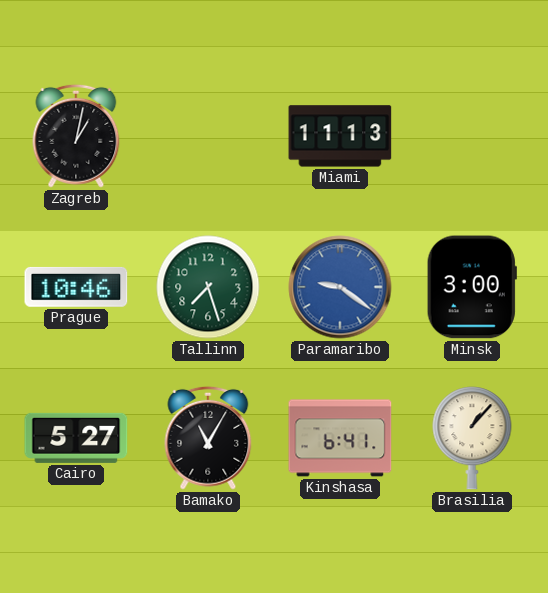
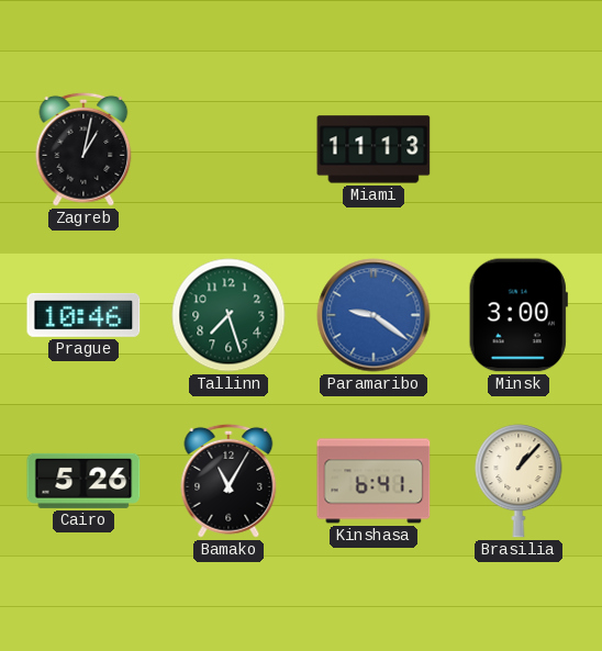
Cairo: 5:27 -> 5:26
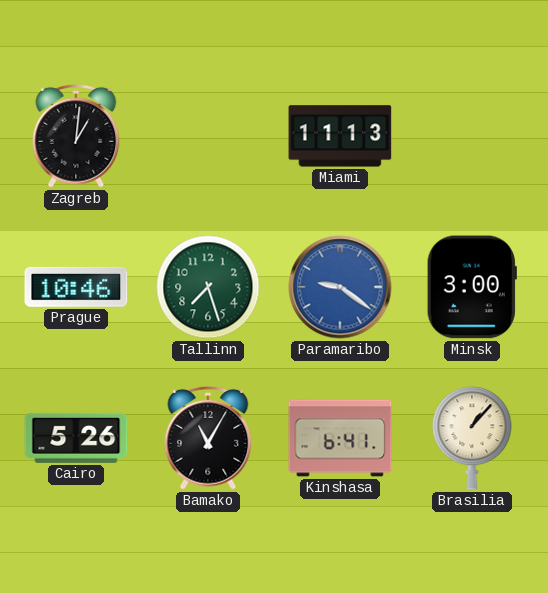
Zagreb: 1:02 -> 1:01
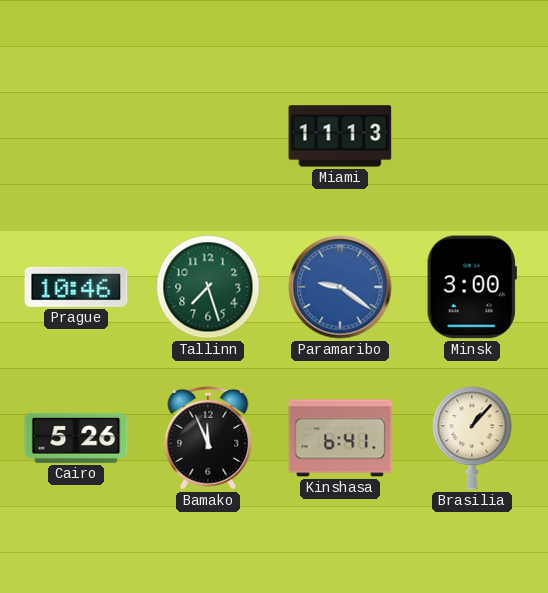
Zagreb: 1:01 -> none
Bamako: 11:05 -> 11:56
